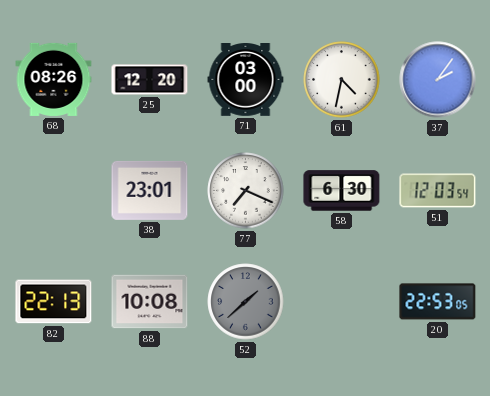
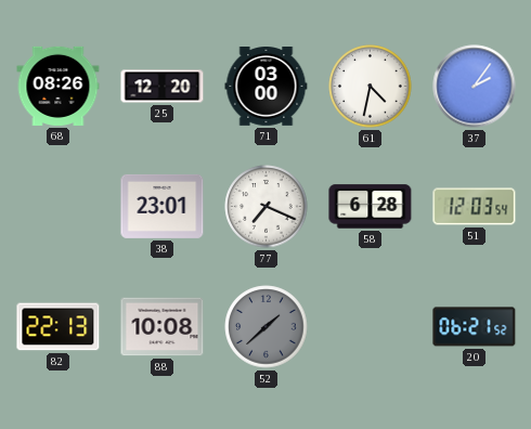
58: 6:30 -> 6:28
20: 22:53 -> 06:21
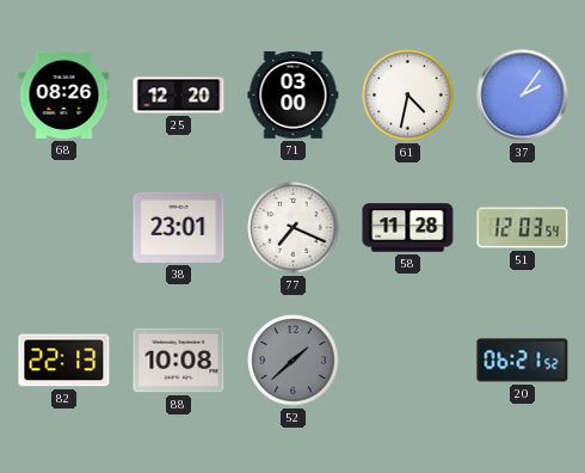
58: 6:28 -> 11:28
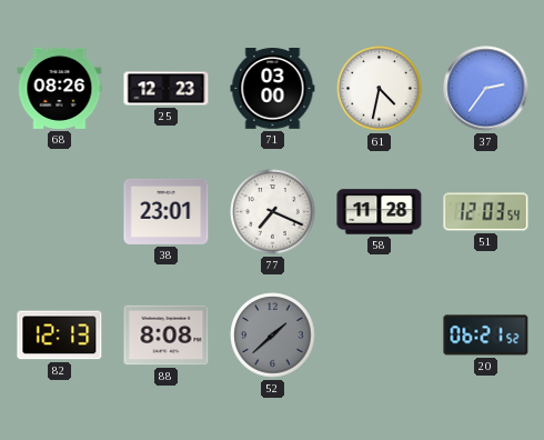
25: 12:20 -> 12:23
37: 2:06 -> 2:36
82: 22:13 -> 12:13
88: 10:08 -> 8:08
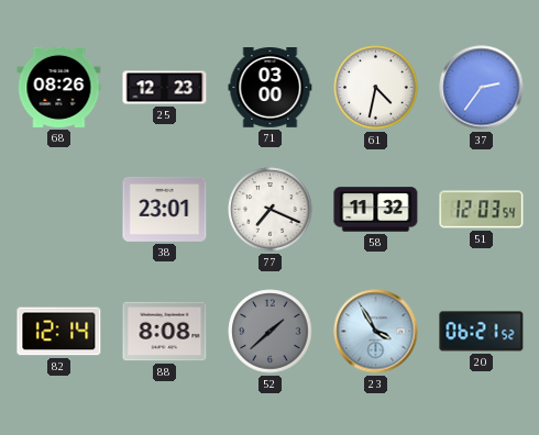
58: 11:28 -> 11:32
82: 12:13 -> 12:14
23: none -> 3:55
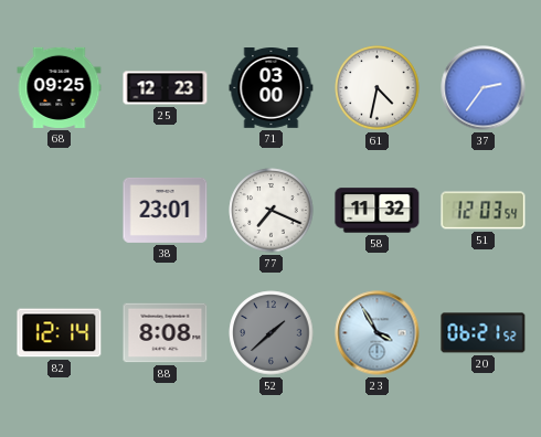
68: 08:26 -> 09:25
